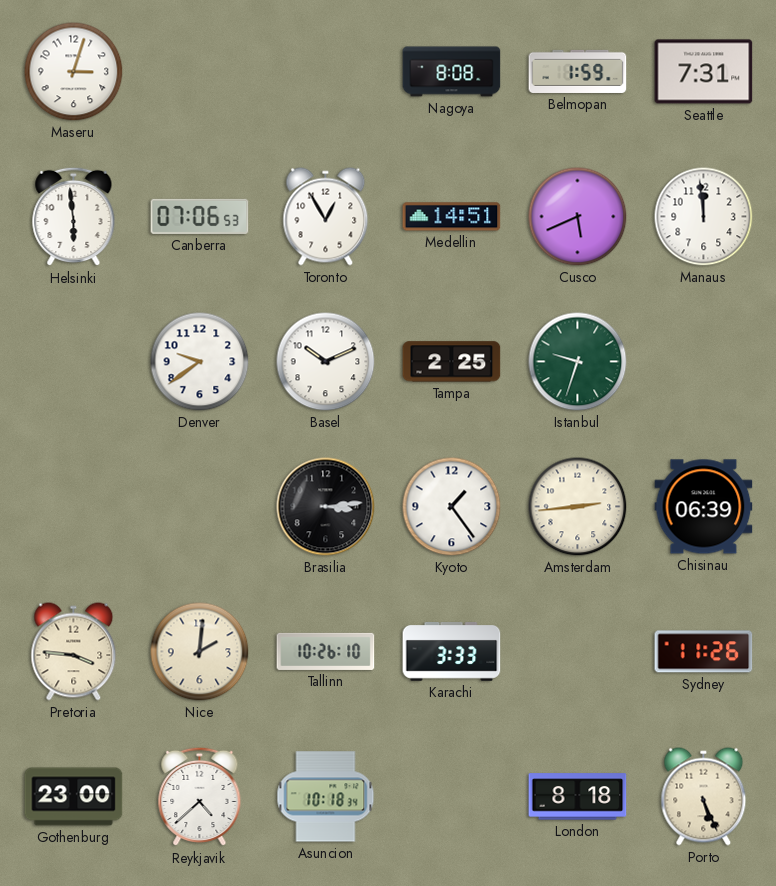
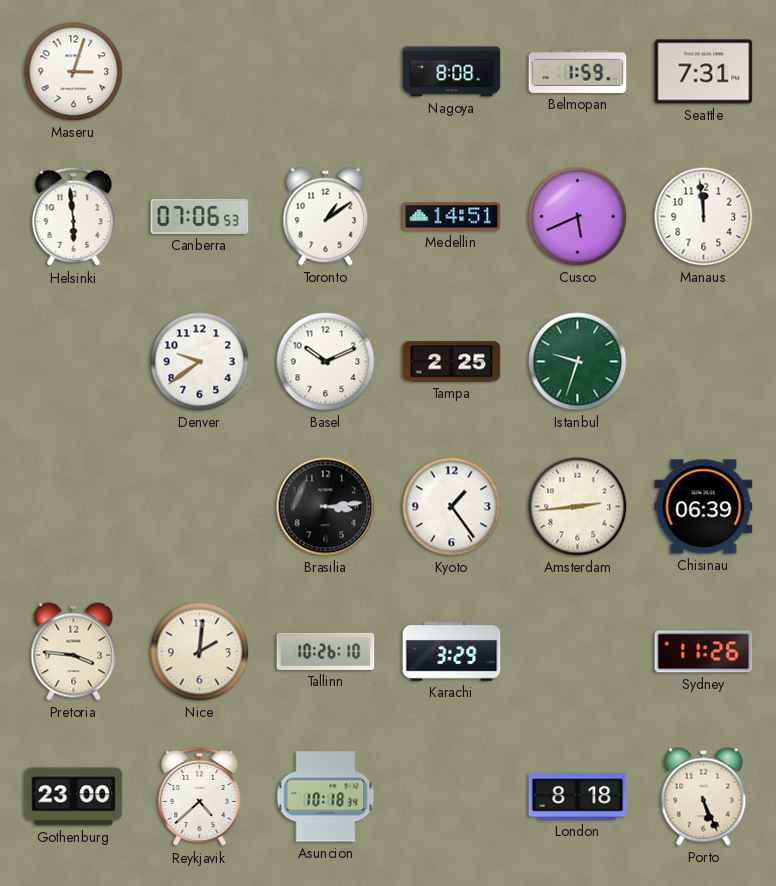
Toronto: 12:55 -> 1:09
Karachi: 3:33 -> 3:29
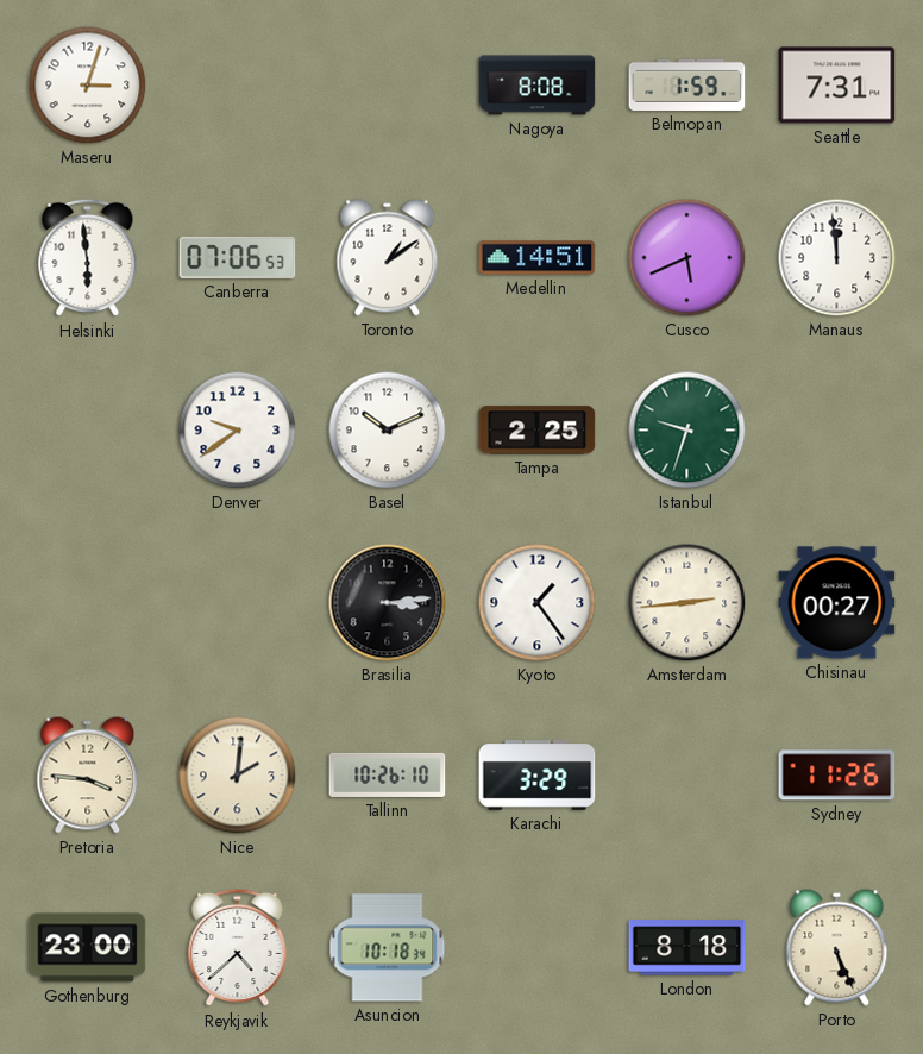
Chisinau: 06:39 -> 00:27
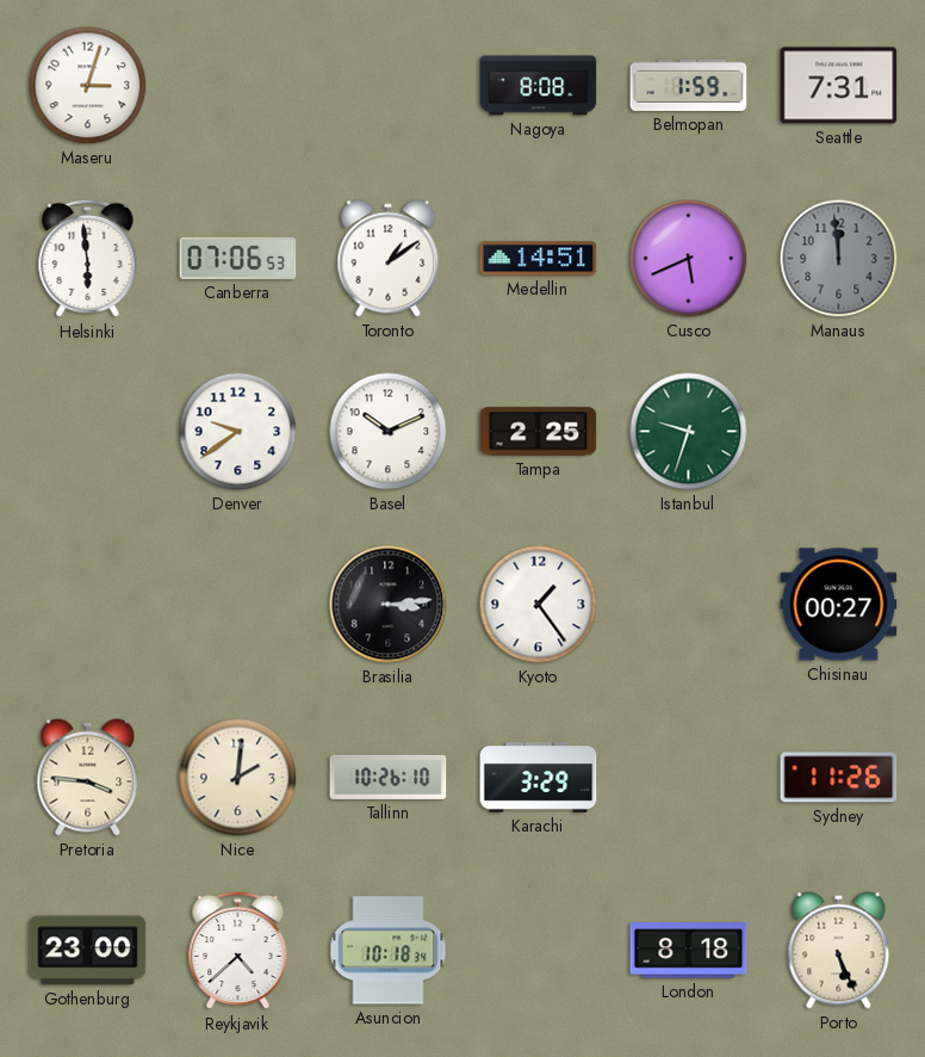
Manaus dial: white -> grey
Amsterdam: 2:44 -> none
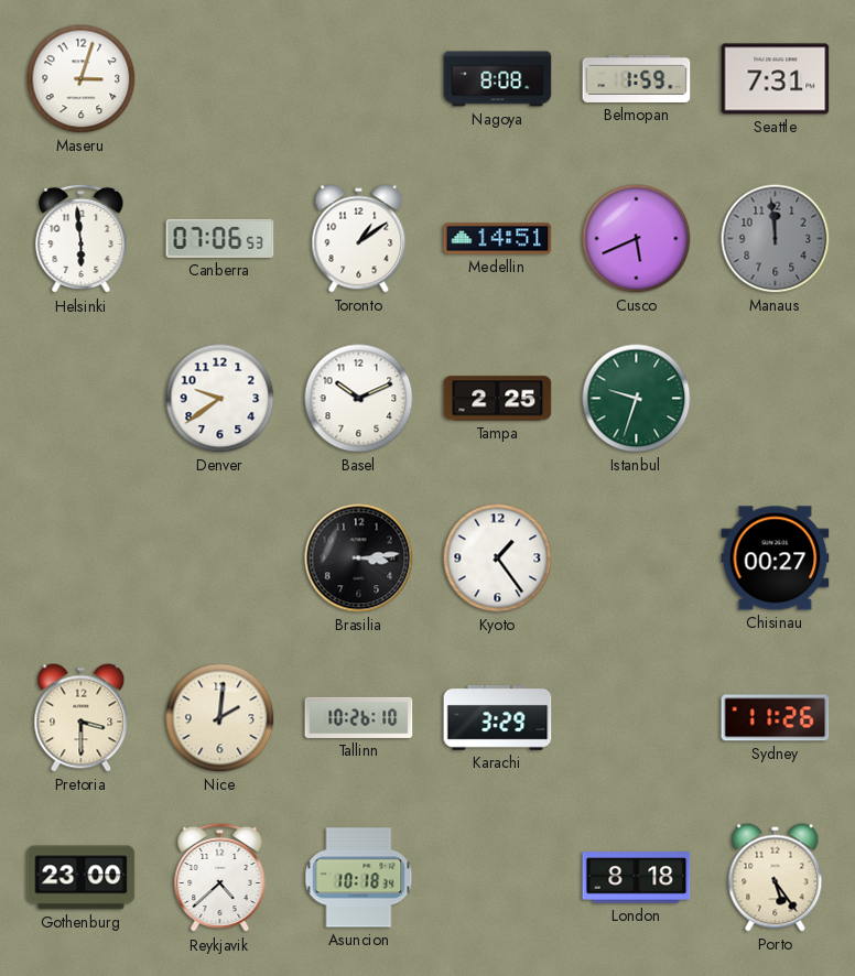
Pretoria: 3:46 -> 3:30
Porto: 5:26 -> 5:24
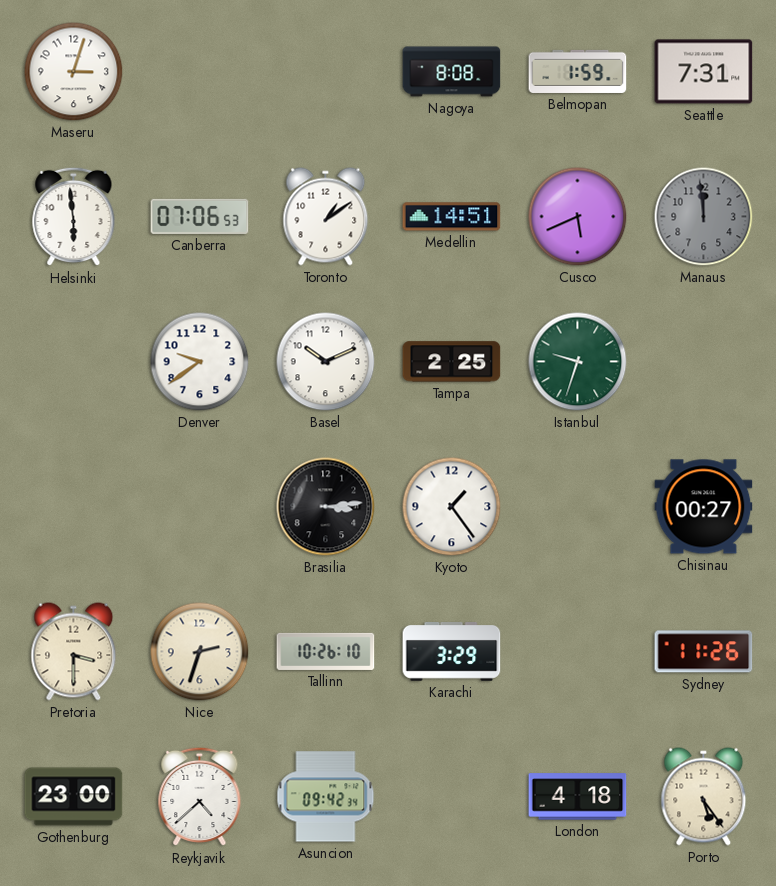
Nice: 2:01 -> 2:33
Asuncion: 10:18 -> 09:42
London: 8:18 -> 4:18
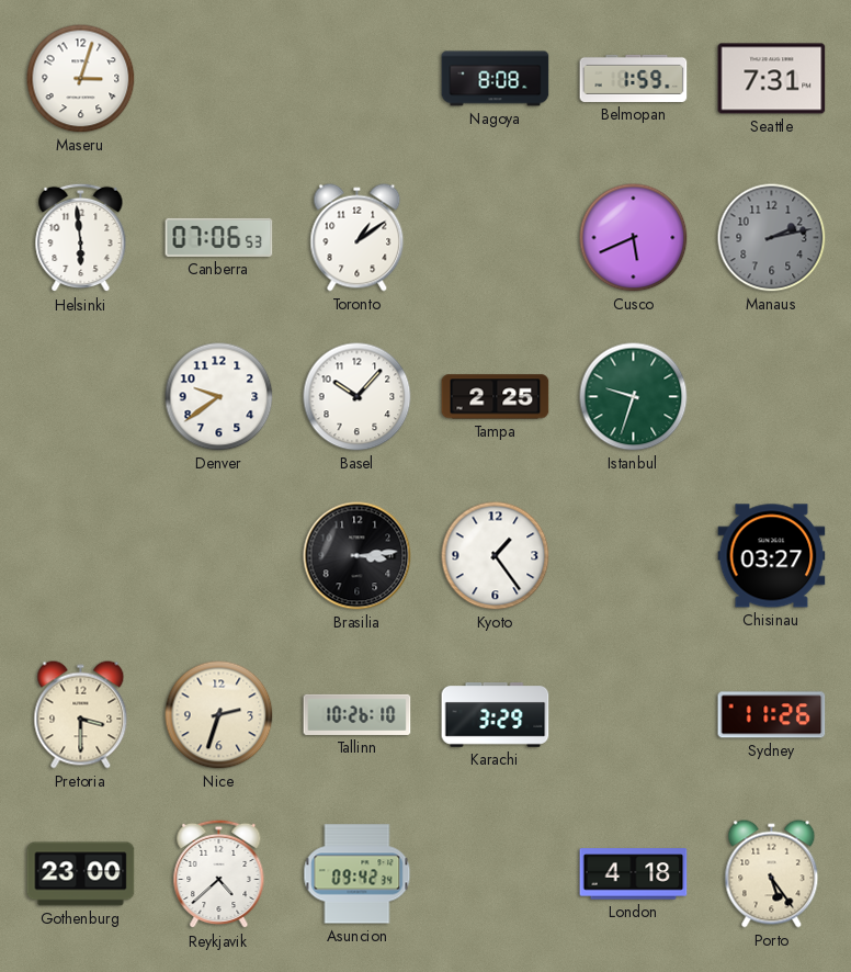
Medellin: 14:51 -> none
Manaus: 11:59 -> 2:13
Basel: 10:11 -> 10:07
Chisinau: 00:27 -> 03:27
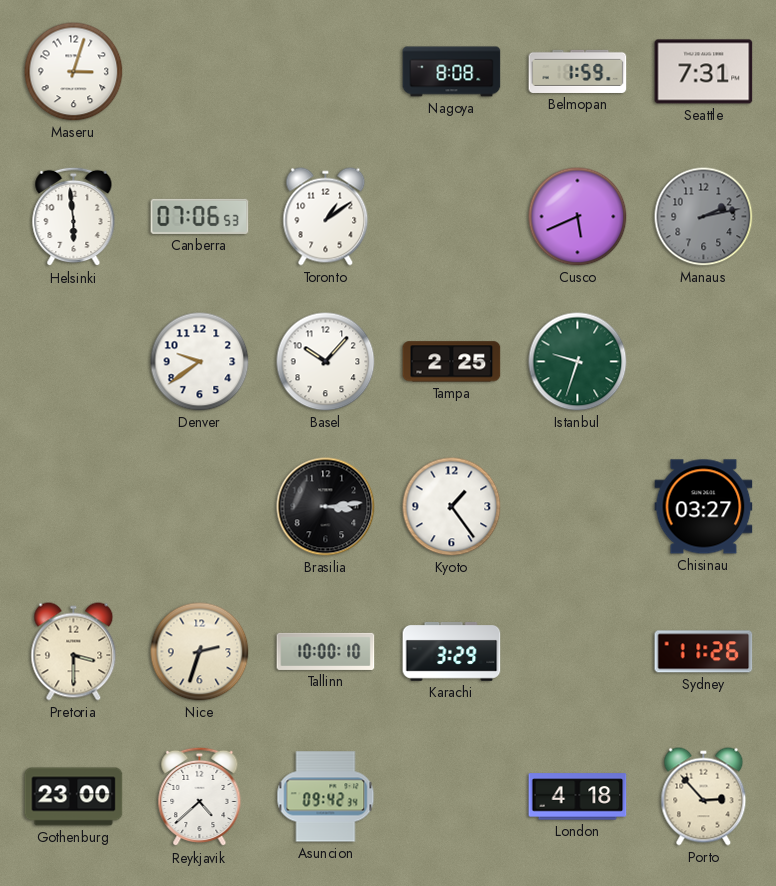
Tallinn: 10:26 -> 10:00
Porto: 5:24 -> 2:53
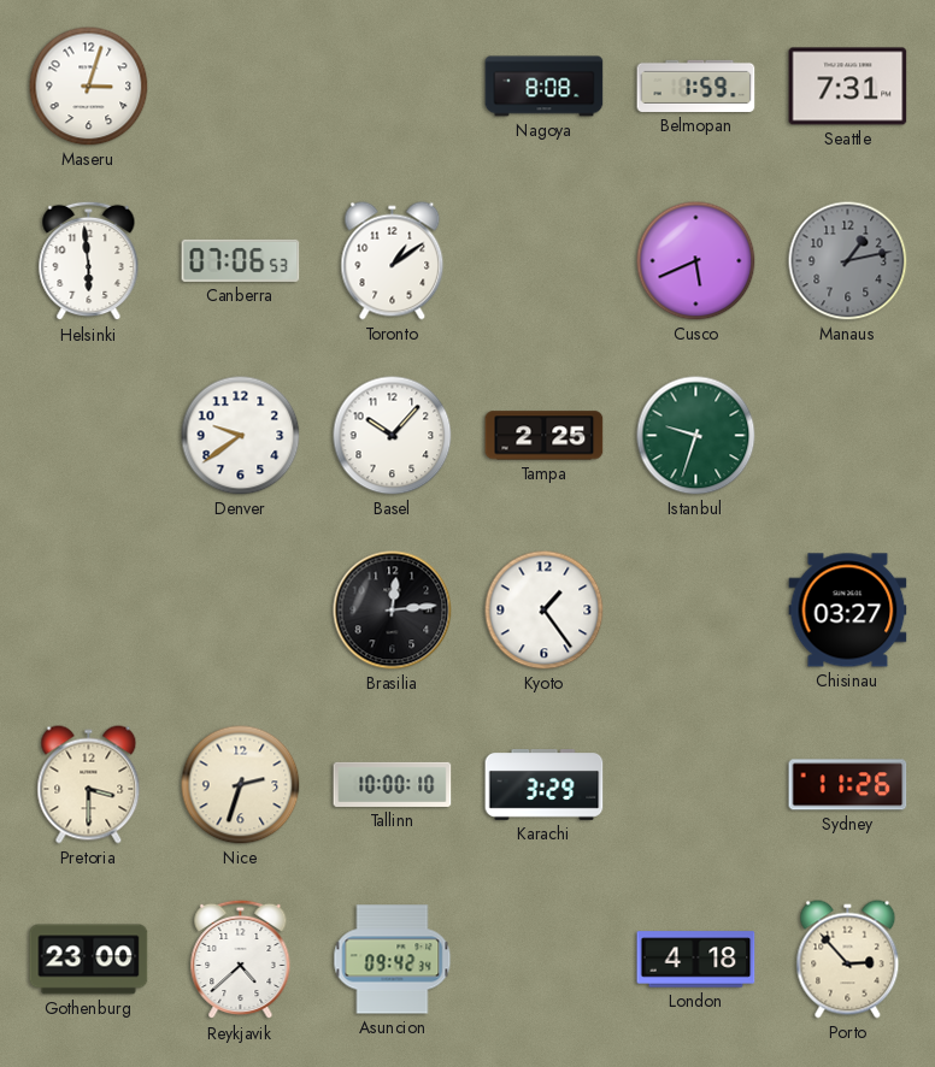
Manaus: 2:13 -> 1:13
Brasilia: 3:14 -> 12:14
